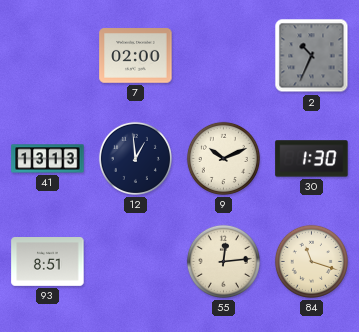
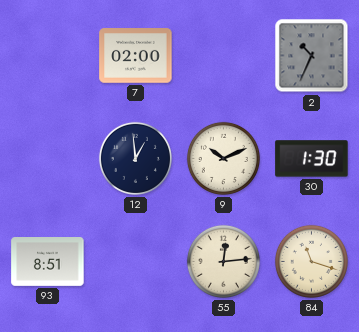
41: 13:13 -> none
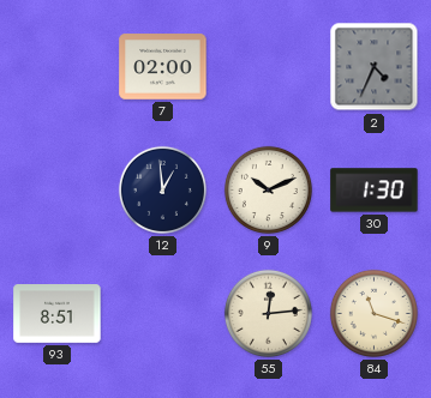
2: 10:34 -> 4:34
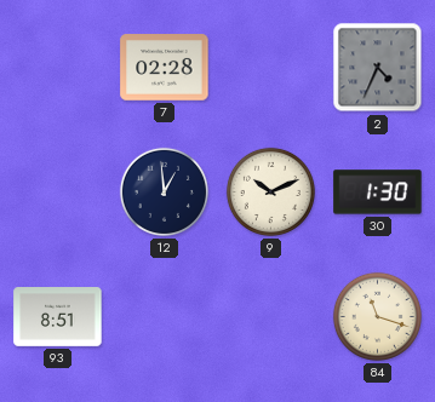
7: 02:00 -> 02:28
55: 12:14 -> none
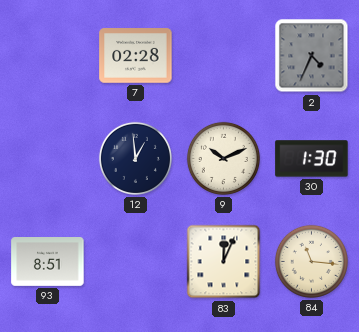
83: none -> 12:04
84: 11:18 -> 11:16
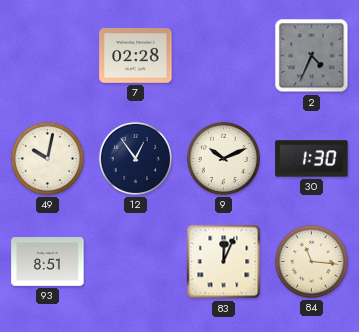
49: none -> 10:02
12: 12:59 -> 12:54
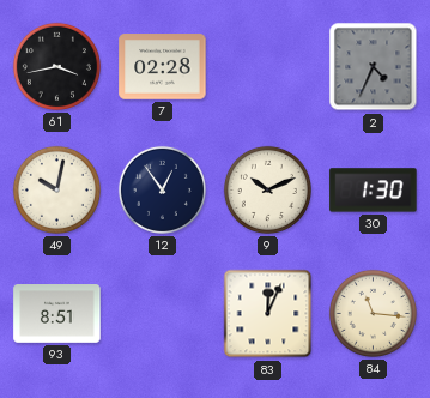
61: none -> 3:43
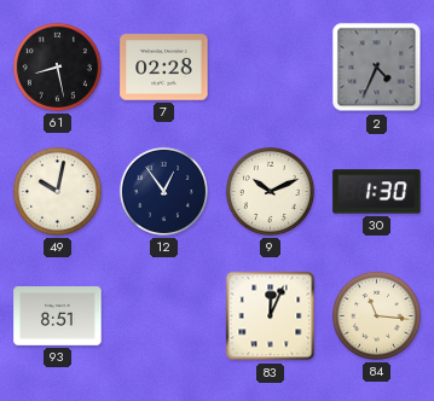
61: 3:43 -> 8:28
